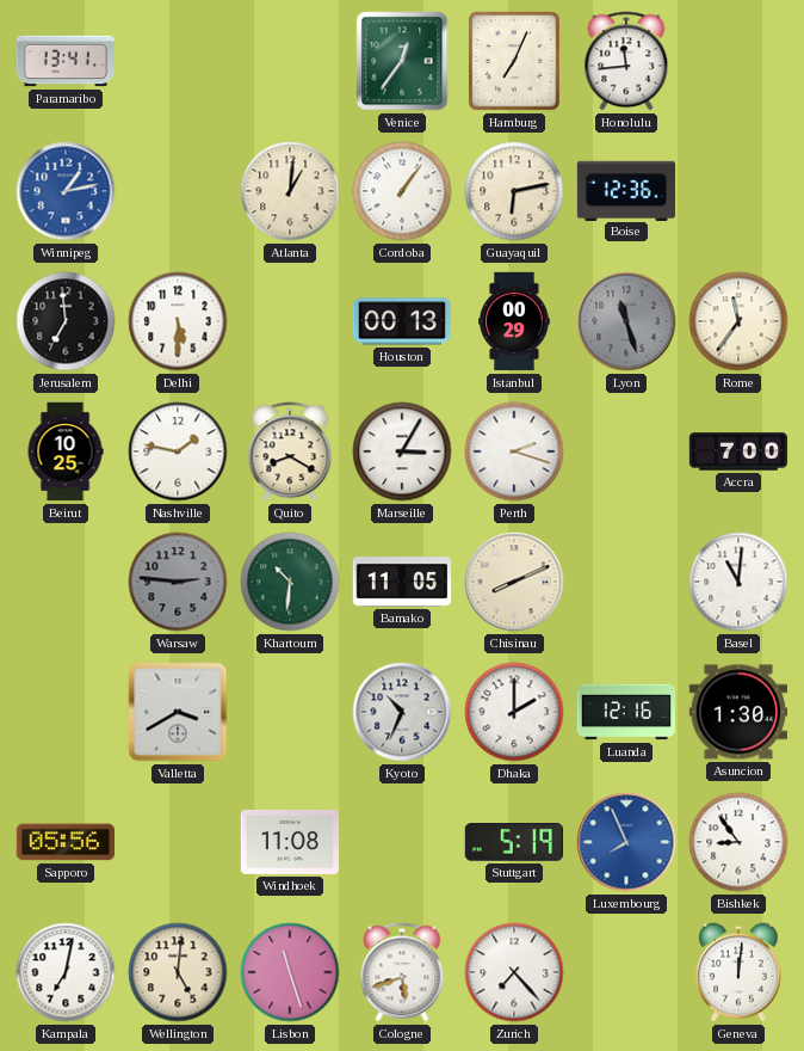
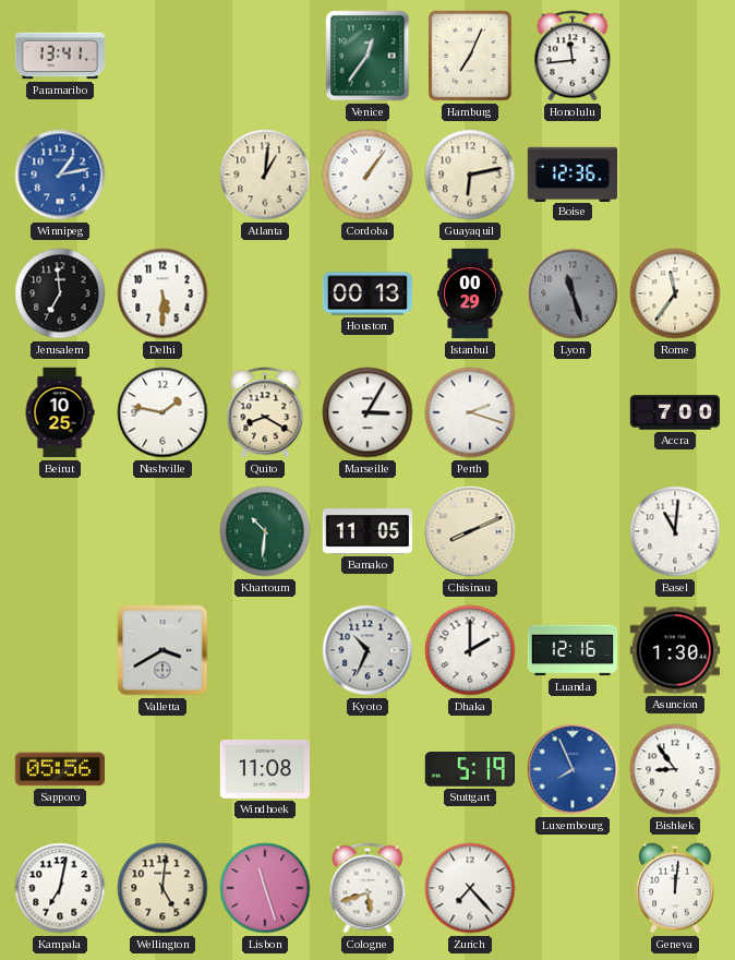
Warsaw: 2:46 -> none
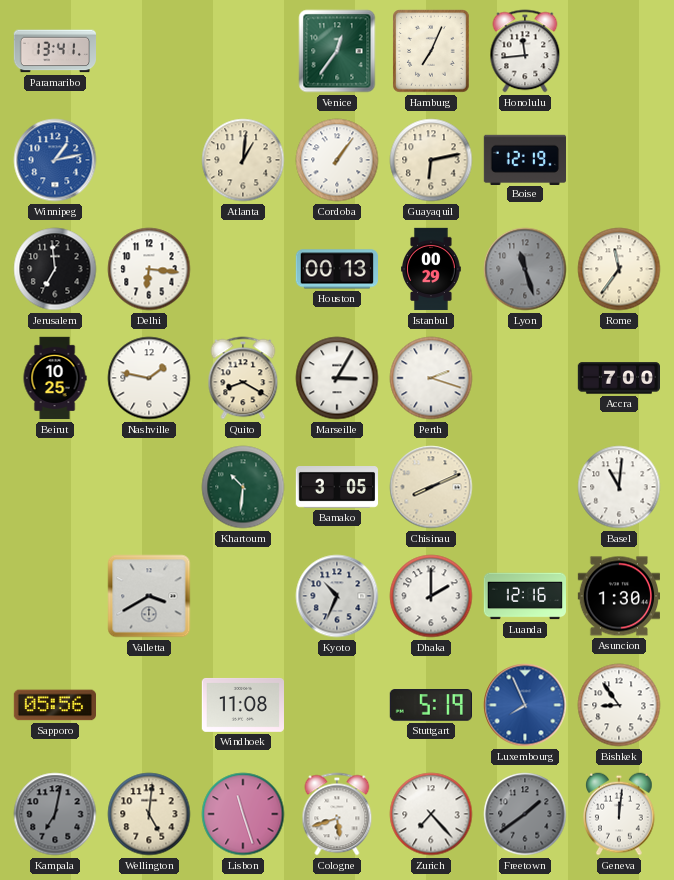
Boise: 12:36 -> 12:19
Delhi: 5:30 -> 6:16
Bamako: 11:05 -> 3:05
Kampala dial: white -> grey
Freetown: none -> 1:39
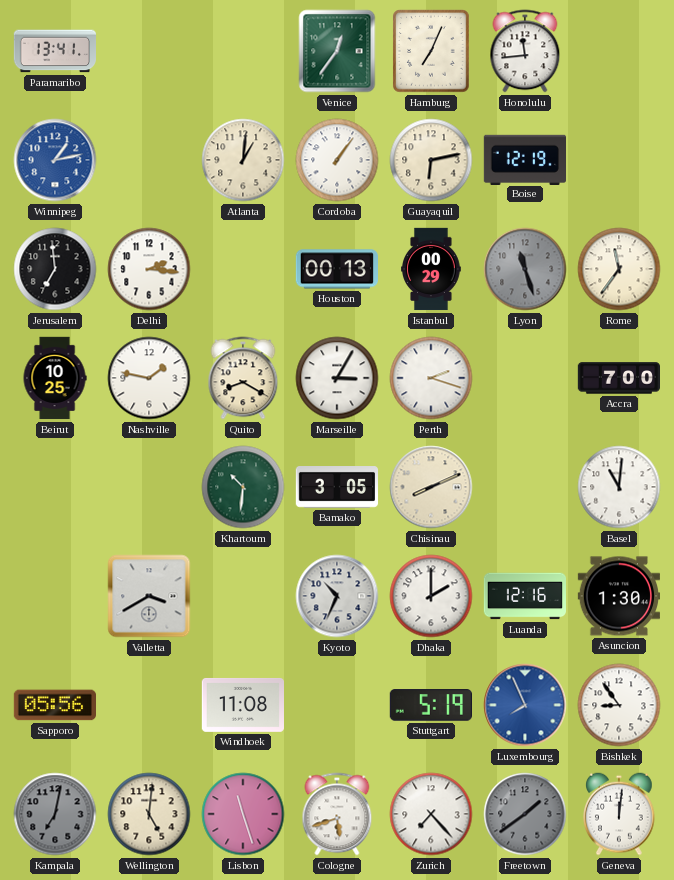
Delhi: 6:16 -> 2:16
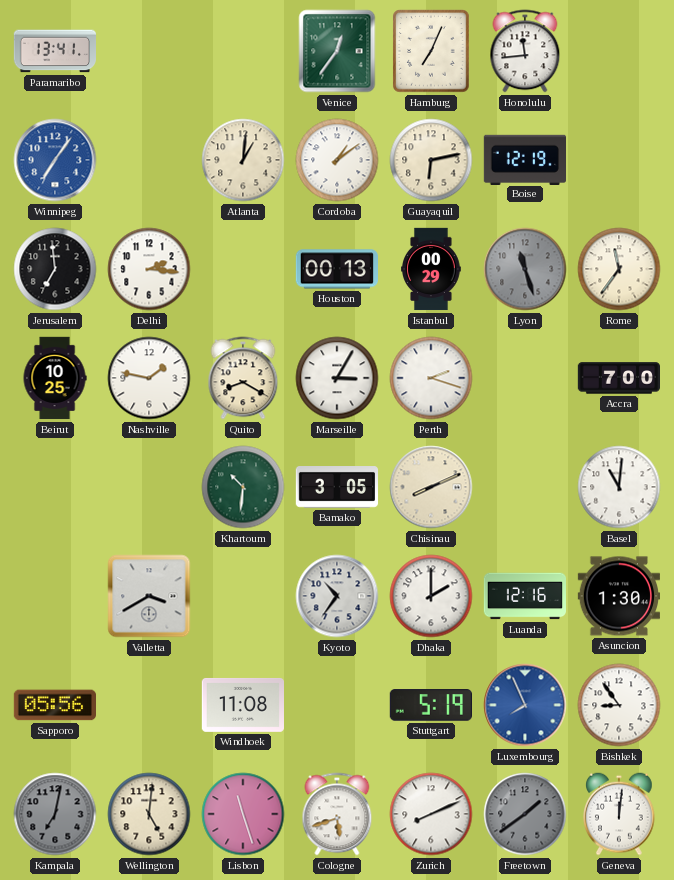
Winnipeg: 1:13 -> 7:06
Cordoba: 1:06 -> 1:09
Kyoto: 10:34 -> 10:36
Zurich: 7:23 -> 8:11
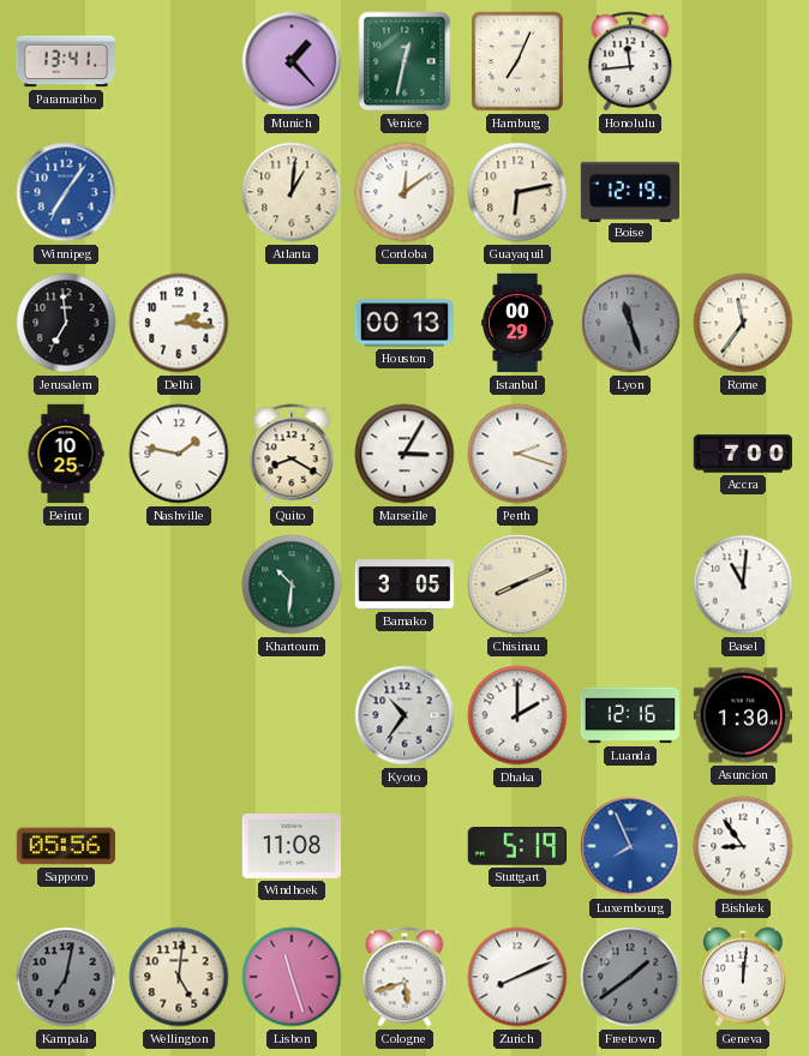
Munich: none -> 1:23
Venice: 12:36 -> 12:32
Cordoba: 1:09 -> 12:09
Valletta: 3:40 -> none
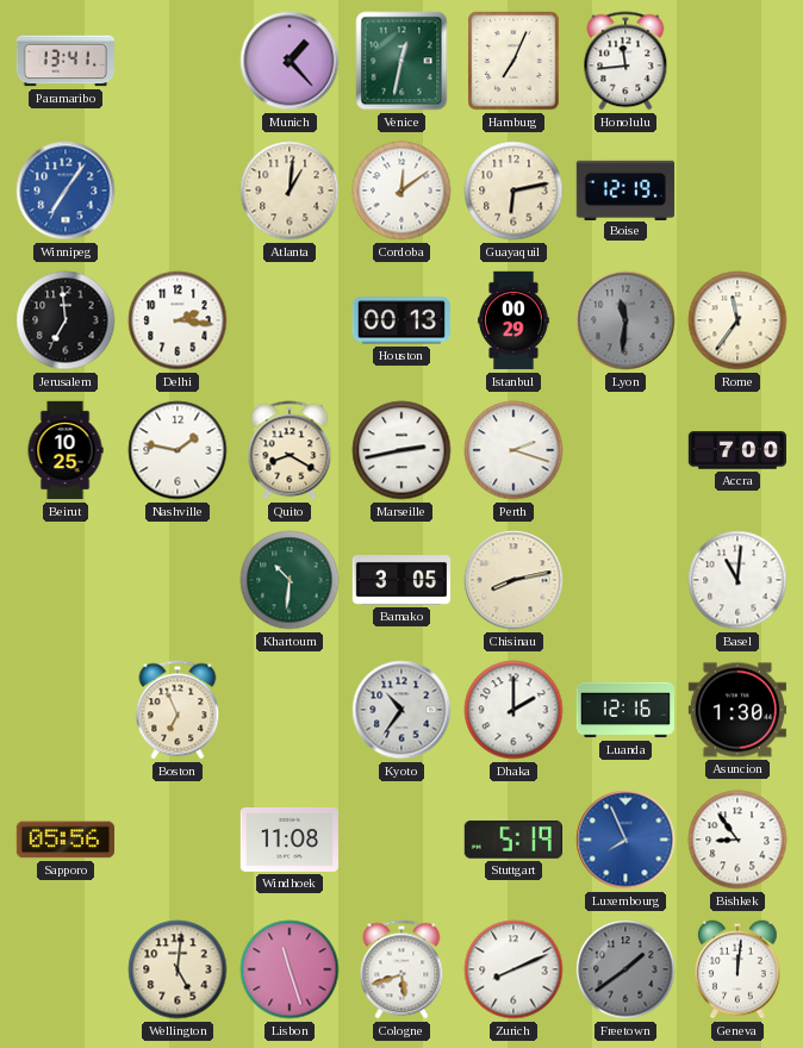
Lyon: 11:27 -> 11:31
Marseille: 3:05 -> 2:43
Chisinau: 8:11 -> 8:13
Boston: none -> 6:56
Kampala: 7:02 -> none
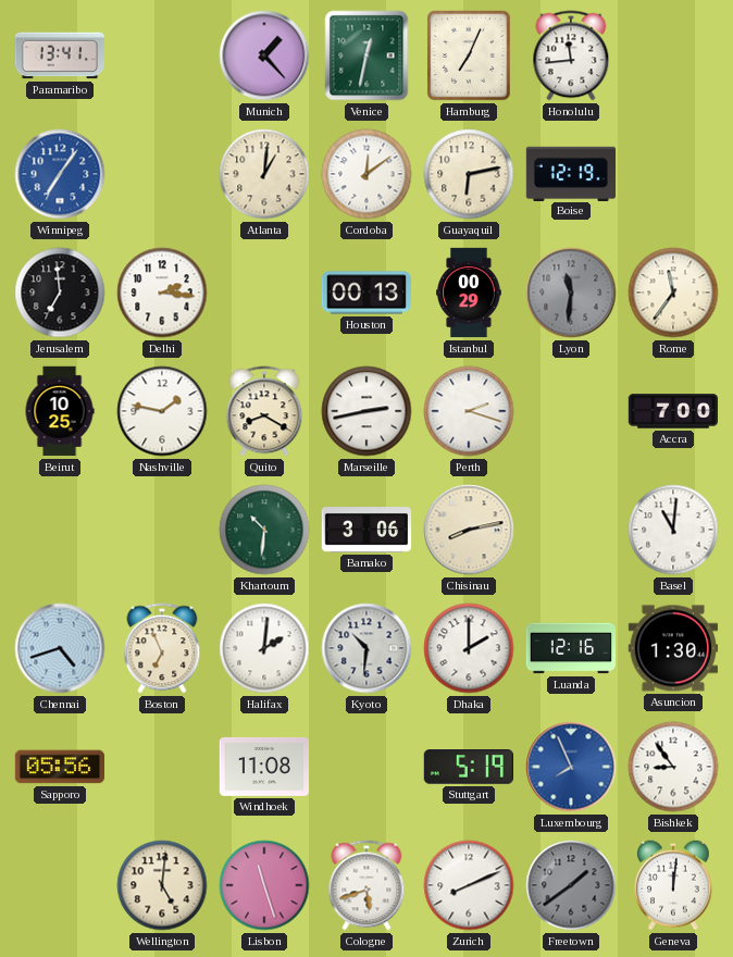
Bamako: 3:05 -> 3:06
Chennai: none -> 4:42
Halifax: none -> 2:01
Kyoto: 10:36 -> 10:31
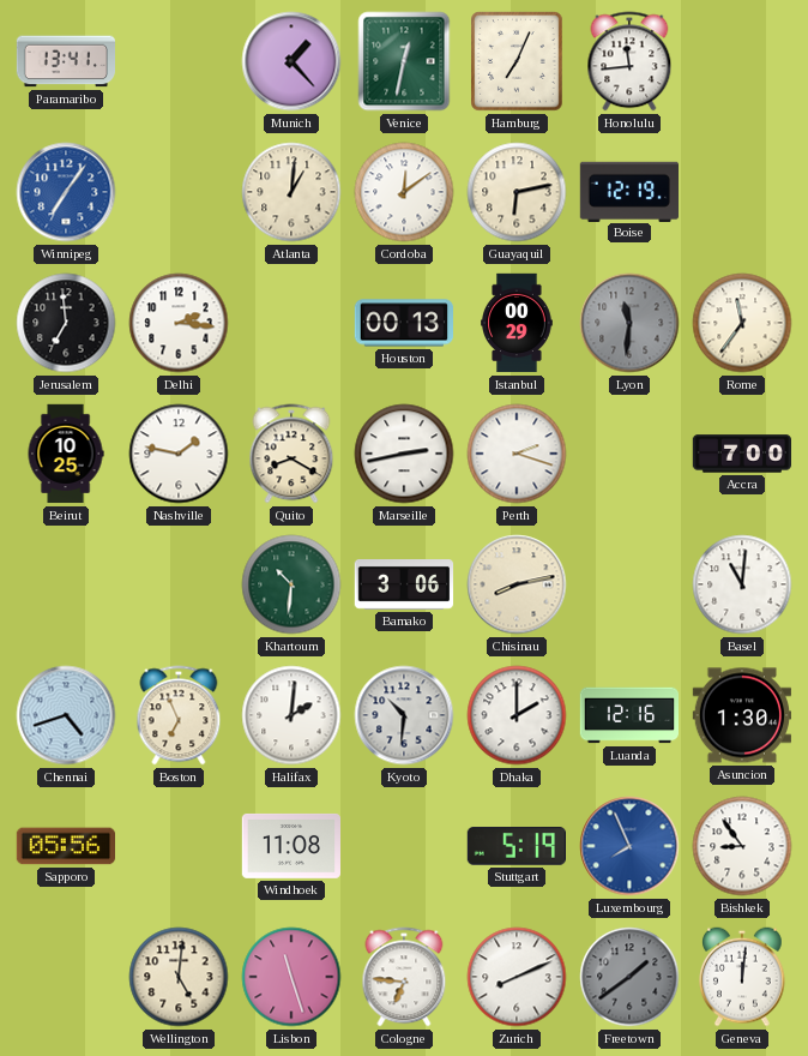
Cologne: 5:42 -> 6:46
